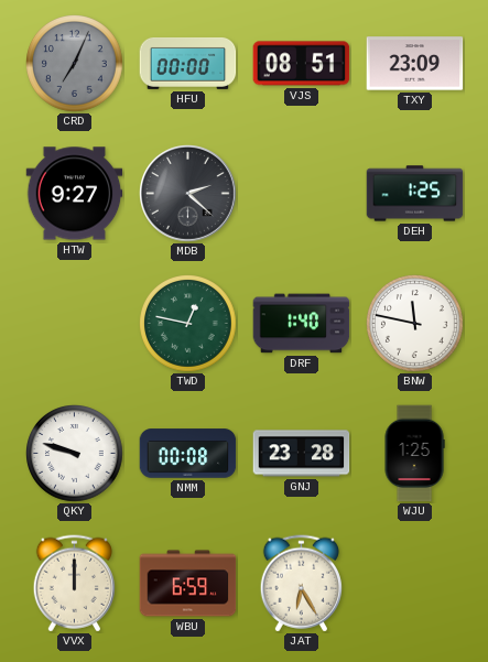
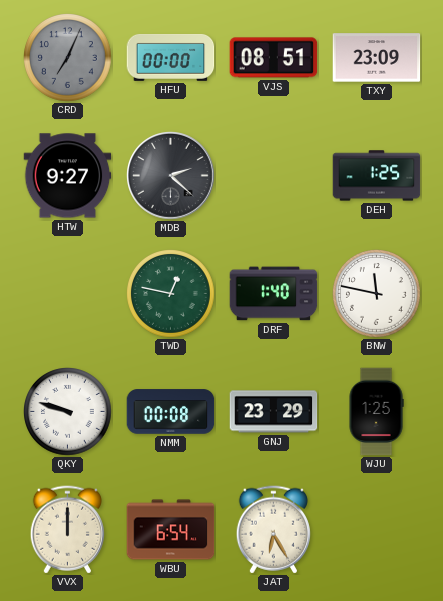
GNJ: 23:28 -> 23:29
WBU: 6:59 -> 6:54
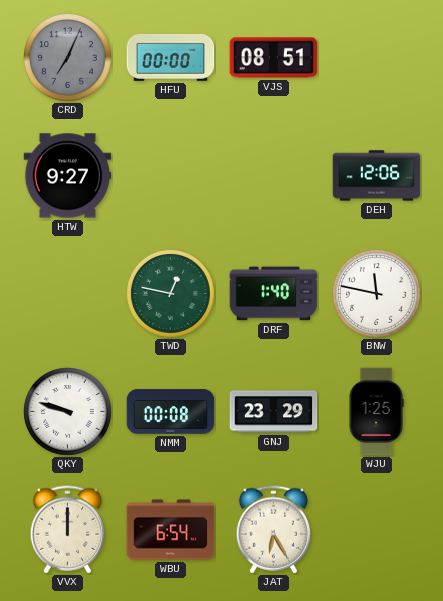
TXY: 23:09 -> none
MDB: 2:22 -> none
DEH: 1:25 -> 12:06
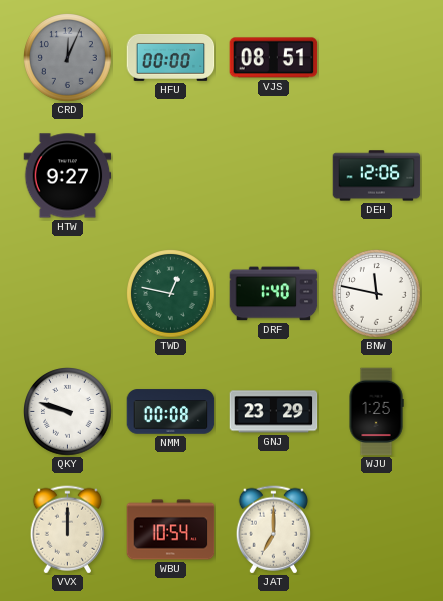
CRD: 7:04 -> 12:04
WBU: 6:54 -> 10:54
JAT: 6:25 -> 7:00
